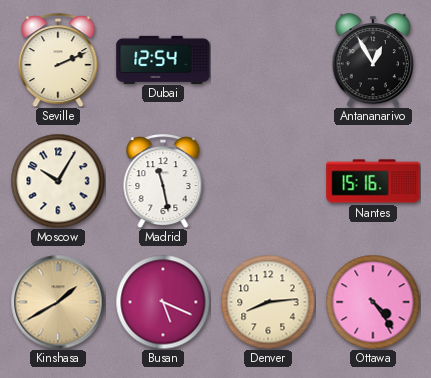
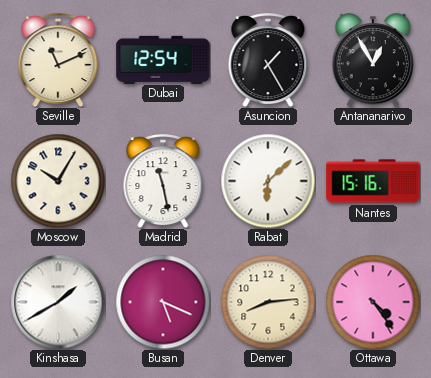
Seville: 2:11 -> 11:11
Asuncion: none -> 1:25
Rabat: none -> 6:08
Kinshasa dial: champagne -> white
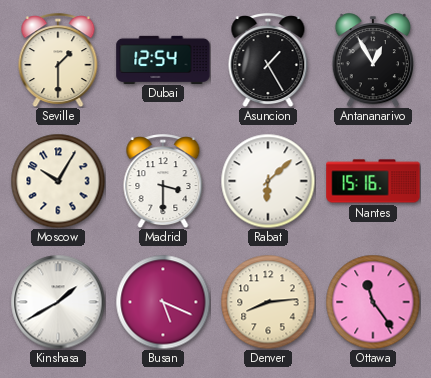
Seville: 11:11 -> 1:30
Madrid: 11:28 -> 3:30
Ottawa: 4:24 -> 11:24
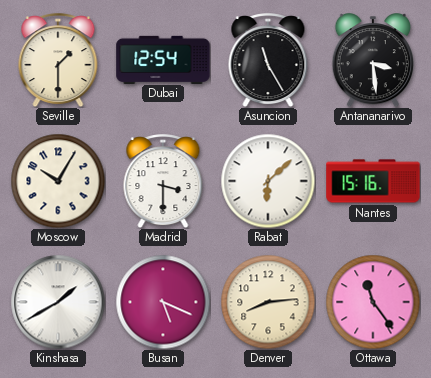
Asuncion: 1:25 -> 11:25
Antananarivo: 12:55 -> 3:29
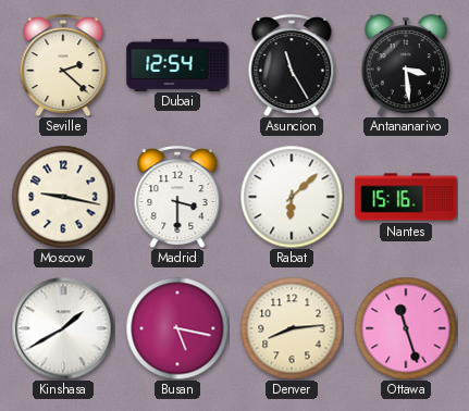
Seville: 1:30 -> 2:22
Moscow: 10:05 -> 9:17
Busan: 5:19 -> 5:17
Ottawa: 11:24 -> 11:27
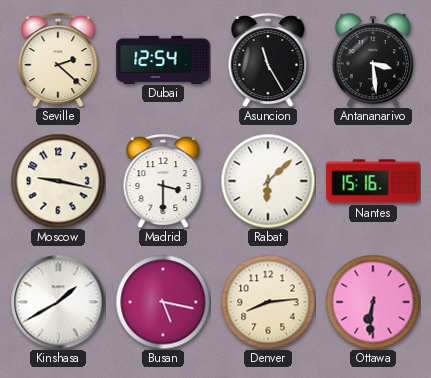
Ottawa: 11:27 -> 6:31
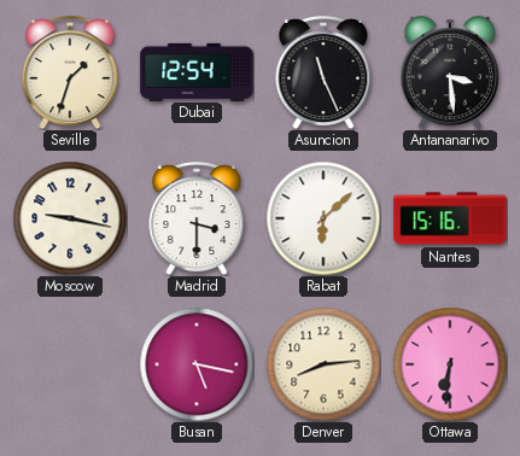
Seville: 2:22 -> 1:33
Asuncion: 11:25 -> 11:26
Kinshasa: 1:40 -> none
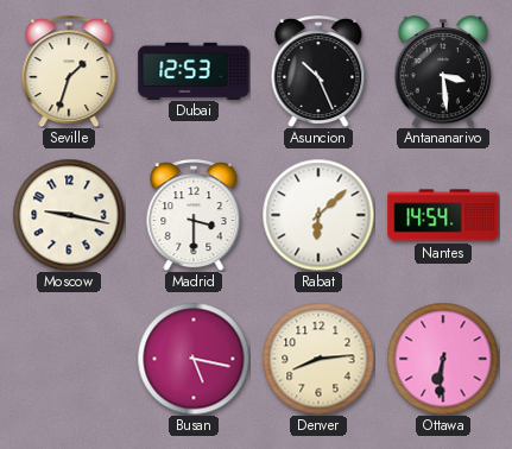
Dubai: 12:54 -> 12:53
Asuncion: 11:26 -> 10:26
Nantes: 15:16 -> 14:54
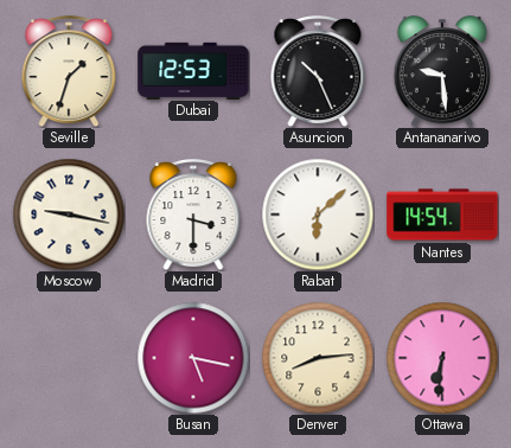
Antananarivo: 3:29 -> 9:29
